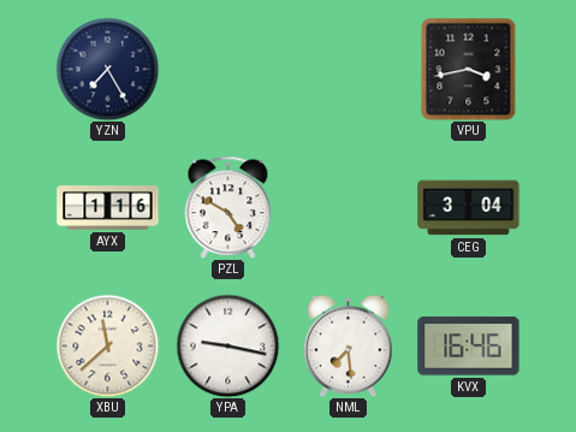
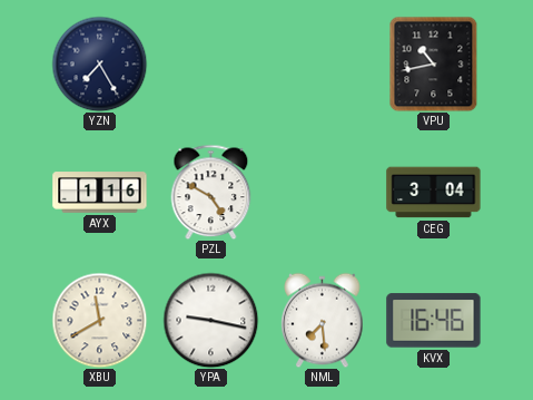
VPU: 3:43 -> 10:43
XBU: 11:38 -> 11:40
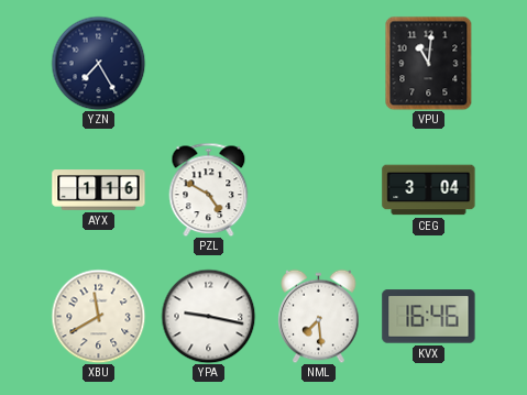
VPU: 10:43 -> 11:01
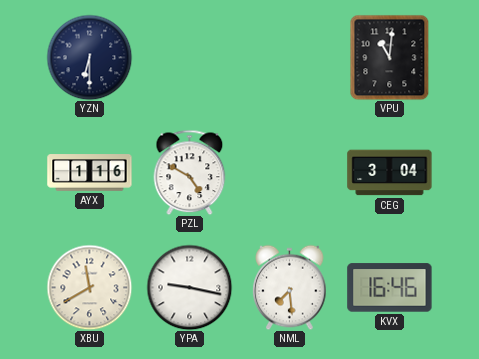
YZN: 7:25 -> 6:30
